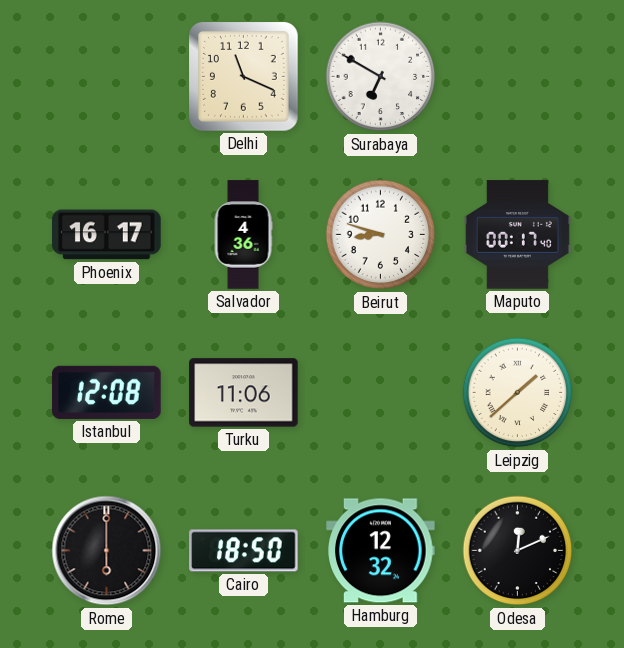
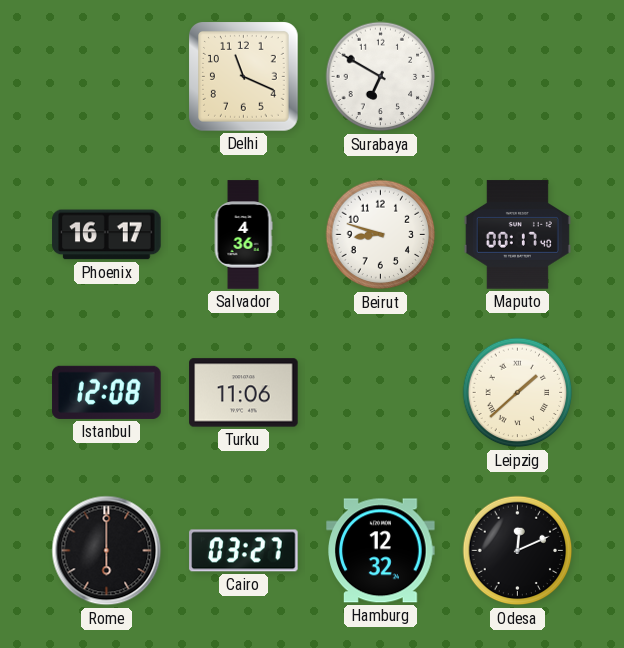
Cairo: 18:50 -> 03:27
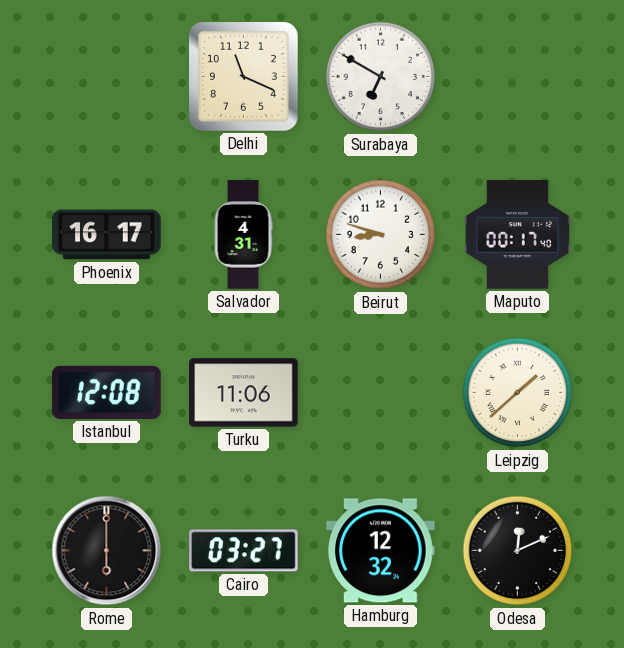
Salvador: 4:36 -> 4:31
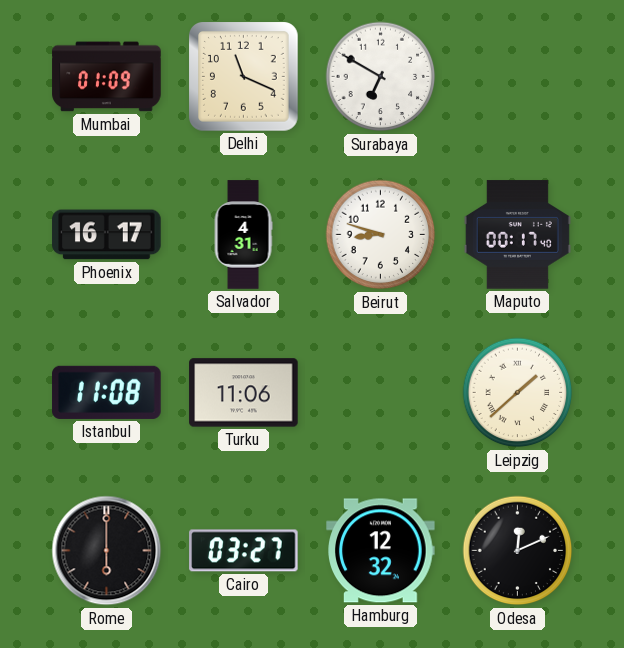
Mumbai: none -> 01:09
Istanbul: 12:08 -> 11:08
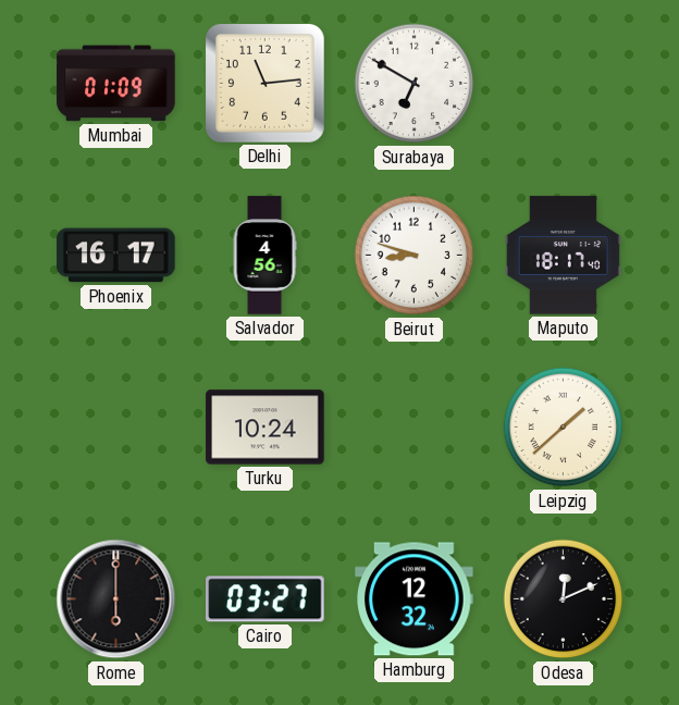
Delhi: 11:19 -> 11:14
Salvador: 4:31 -> 4:56
Maputo: 00:17 -> 18:17
Istanbul: 11:08 -> none
Turku: 11:06 -> 10:24
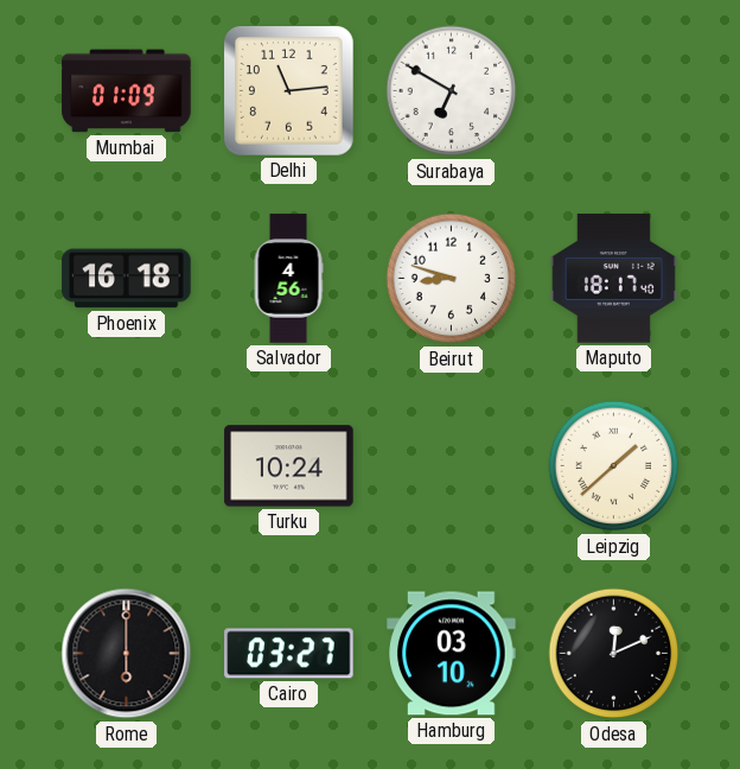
Phoenix: 16:17 -> 16:18
Hamburg: 12:32 -> 03:10
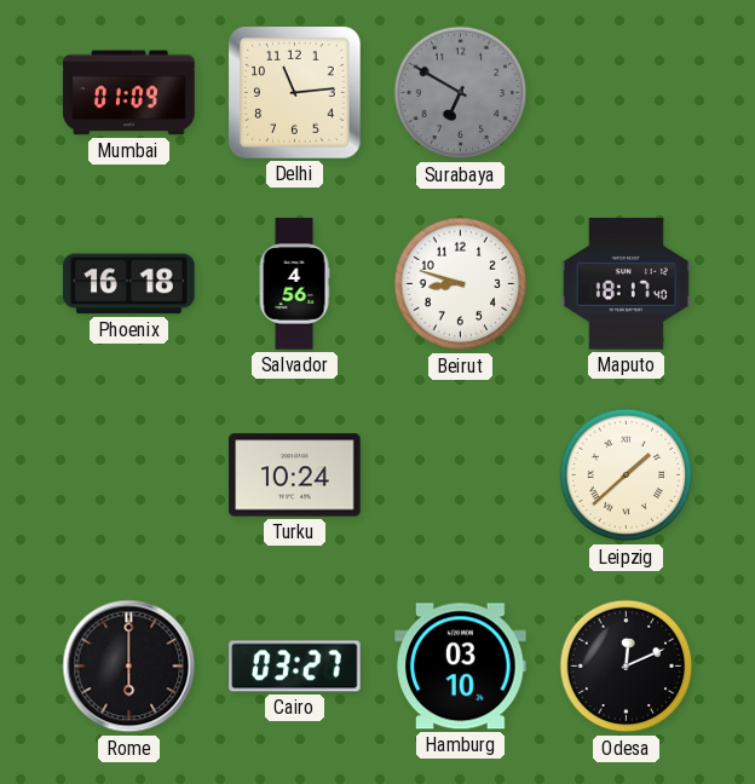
Surabaya dial: white -> grey
